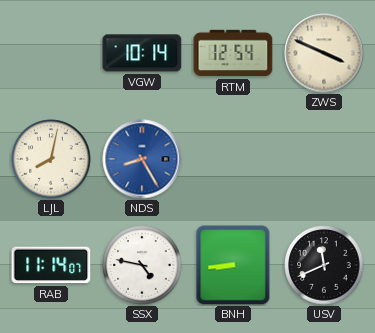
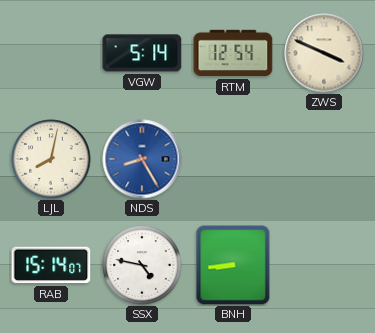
VGW: 10:14 -> 5:14
RAB: 11:14 -> 15:14
USV: 11:41 -> none
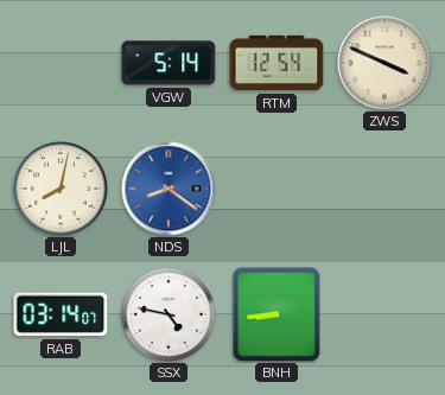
NDS: 8:25 -> 8:21
RAB: 15:14 -> 03:14
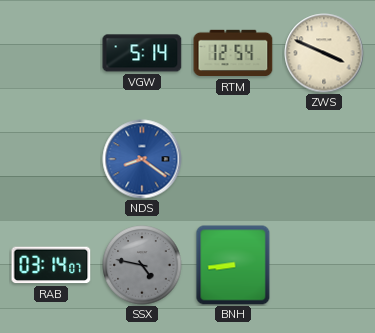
LJL: 8:02 -> none
SSX dial: white -> grey
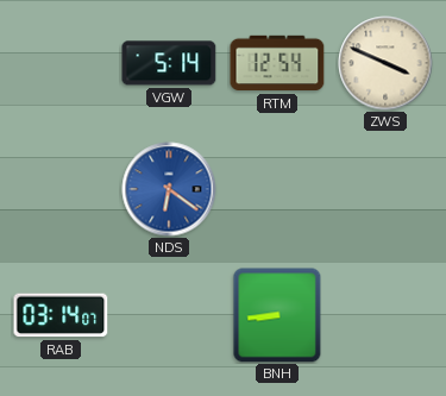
NDS: 8:21 -> 6:21
SSX: 4:47 -> none
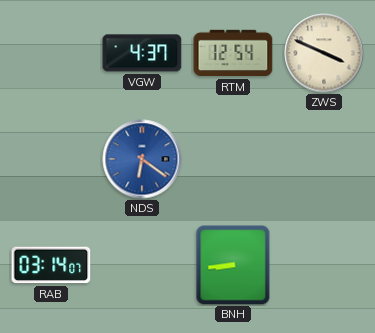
VGW: 5:14 -> 4:37
